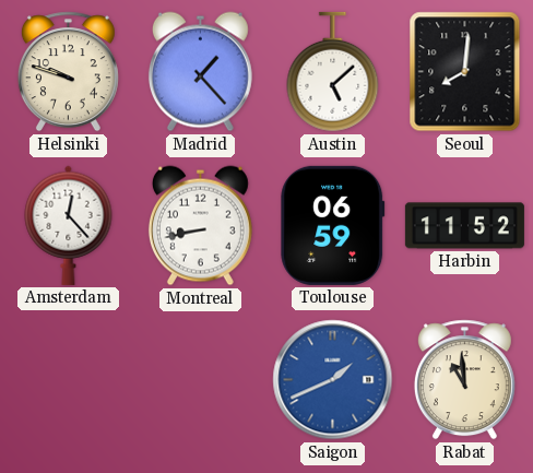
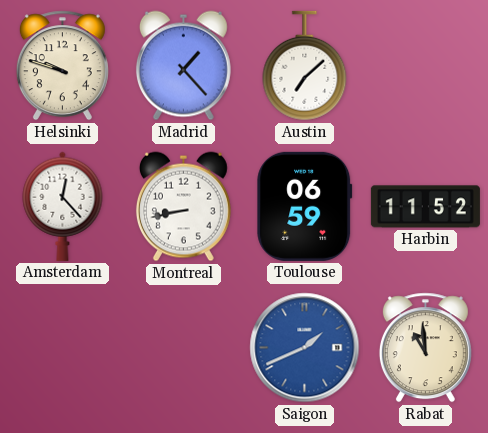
Austin: 5:08 -> 7:08
Seoul: 8:01 -> none
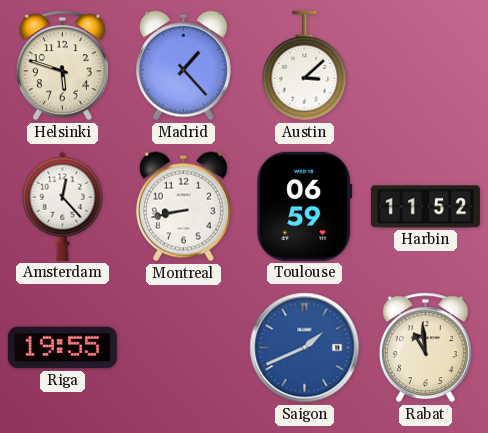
Helsinki: 9:48 -> 5:48
Austin: 7:08 -> 3:08
Riga: none -> 19:55
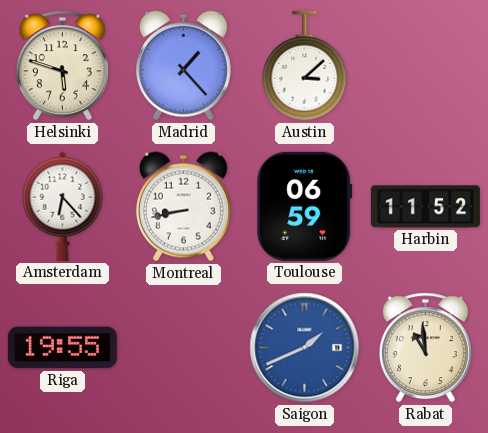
Amsterdam: 12:23 -> 6:23
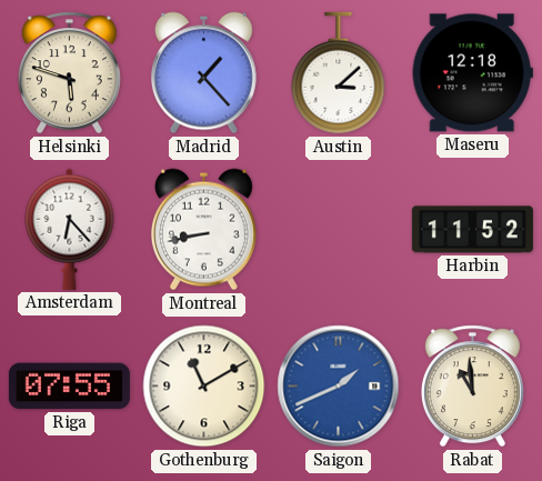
Maseru: none -> 12:18
Toulouse: 06:59 -> none
Riga: 19:55 -> 07:55
Gothenburg: none -> 11:10
